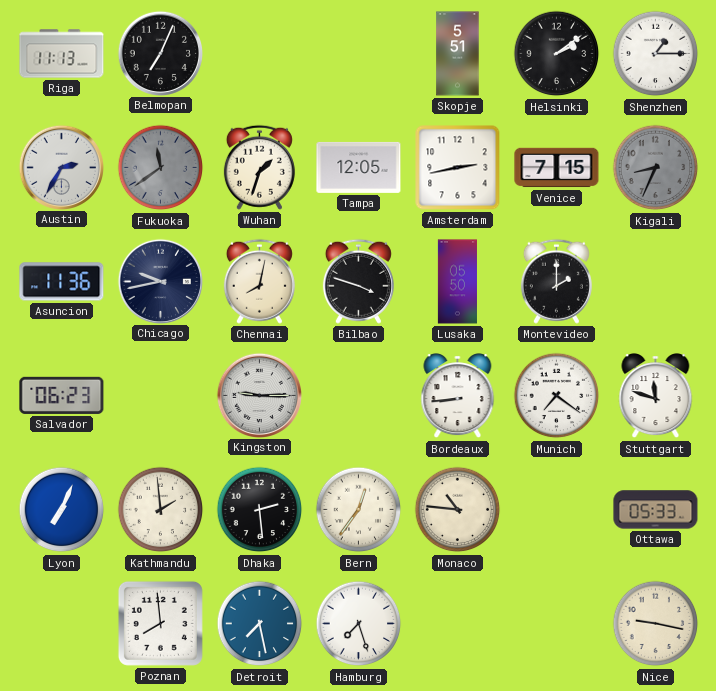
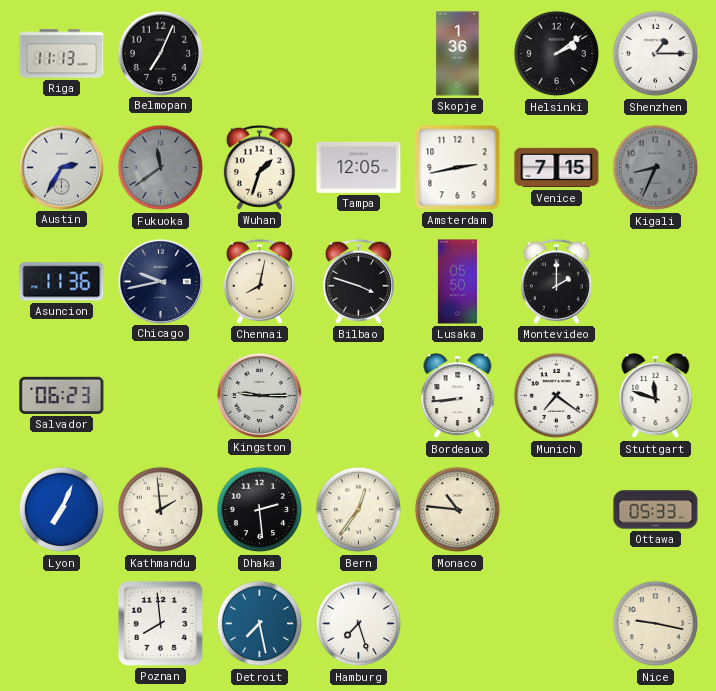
Skopje: 5:51 -> 1:36
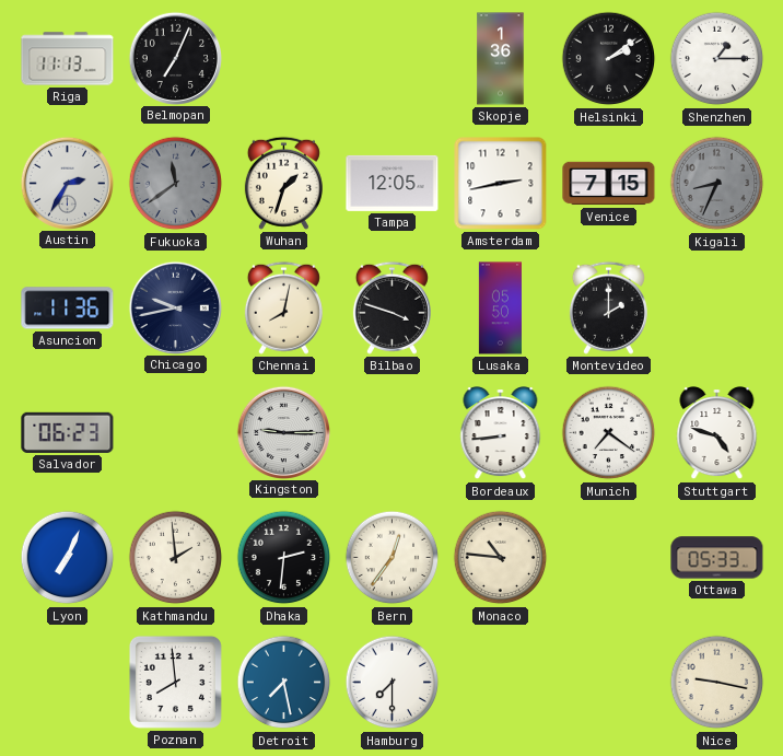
Stuttgart: 11:48 -> 4:48
Dhaka: 2:29 -> 2:31
Hamburg: 7:27 -> 7:30
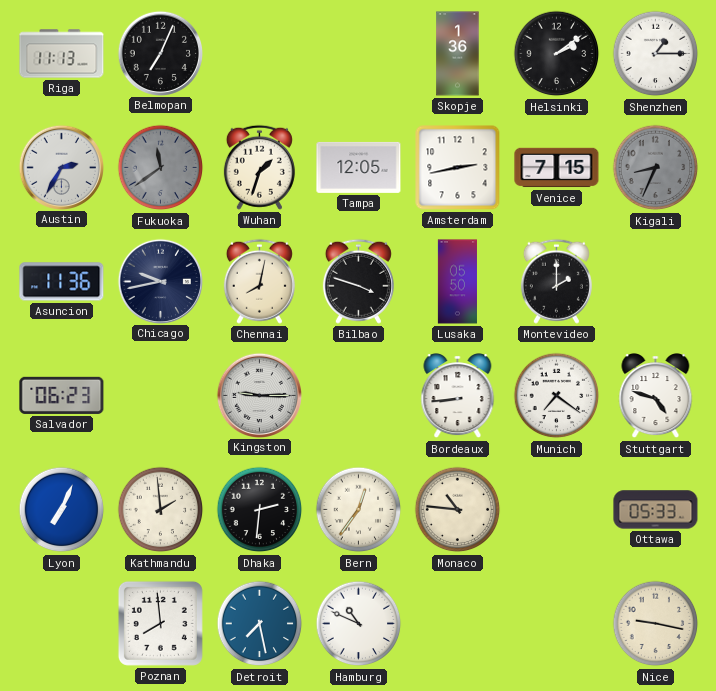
Hamburg: 7:30 -> 10:49
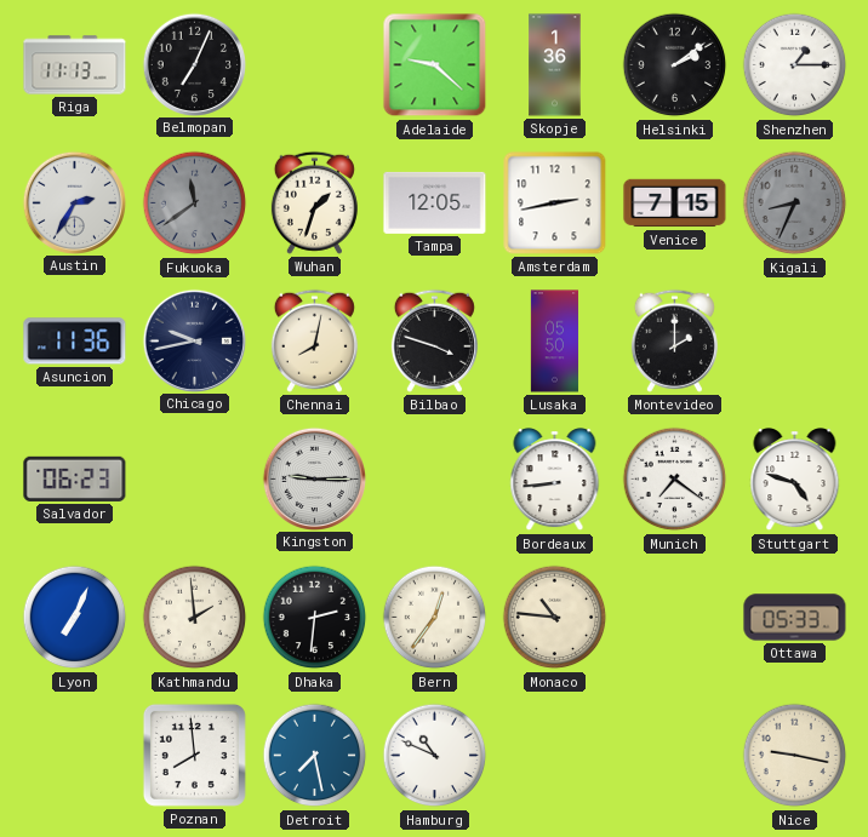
Adelaide: none -> 9:22
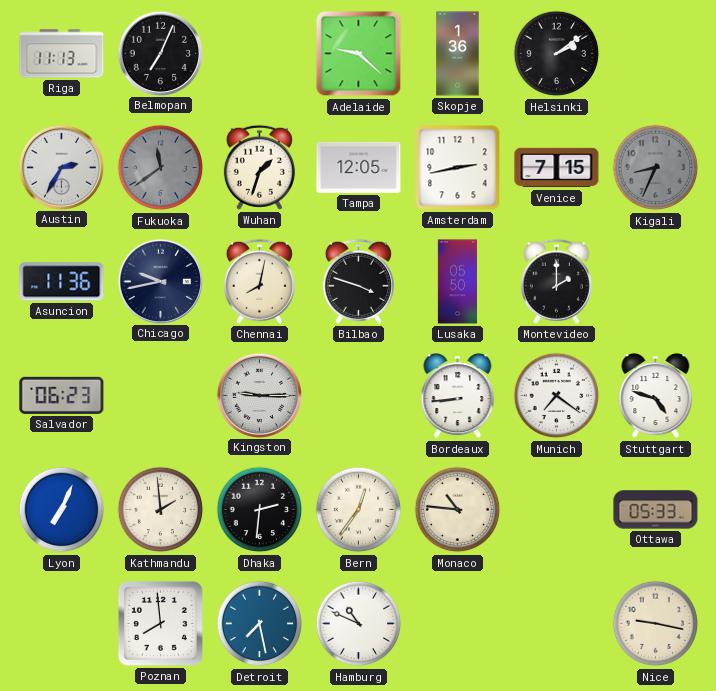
Shenzhen: 1:15 -> none
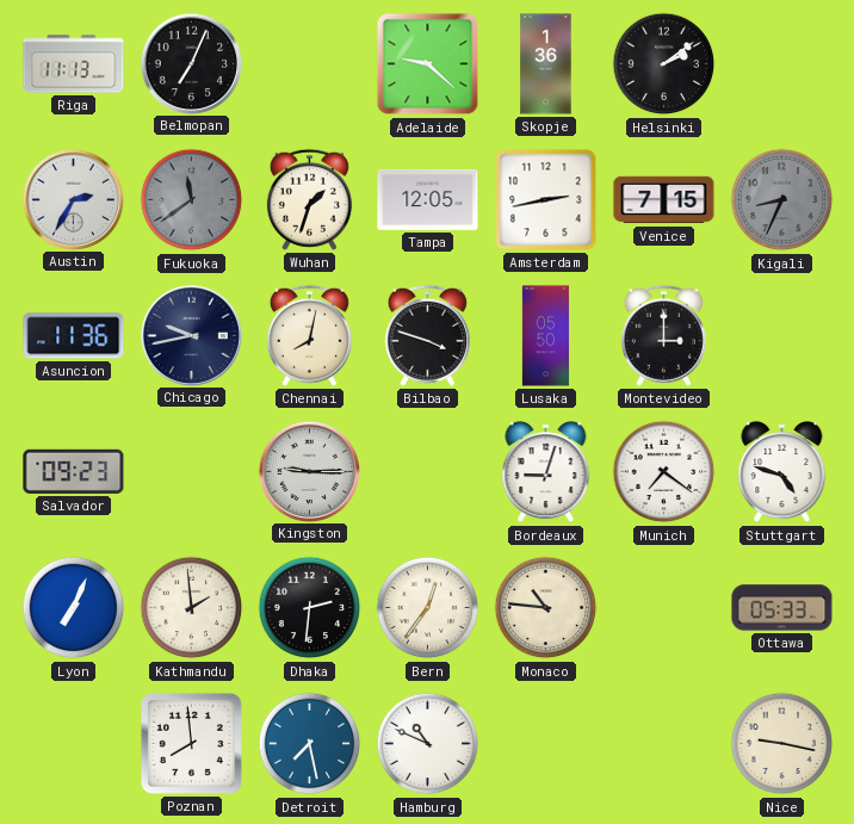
Montevideo: 2:00 -> 3:00
Salvador: 06:23 -> 09:23
Bordeaux: 8:44 -> 9:03
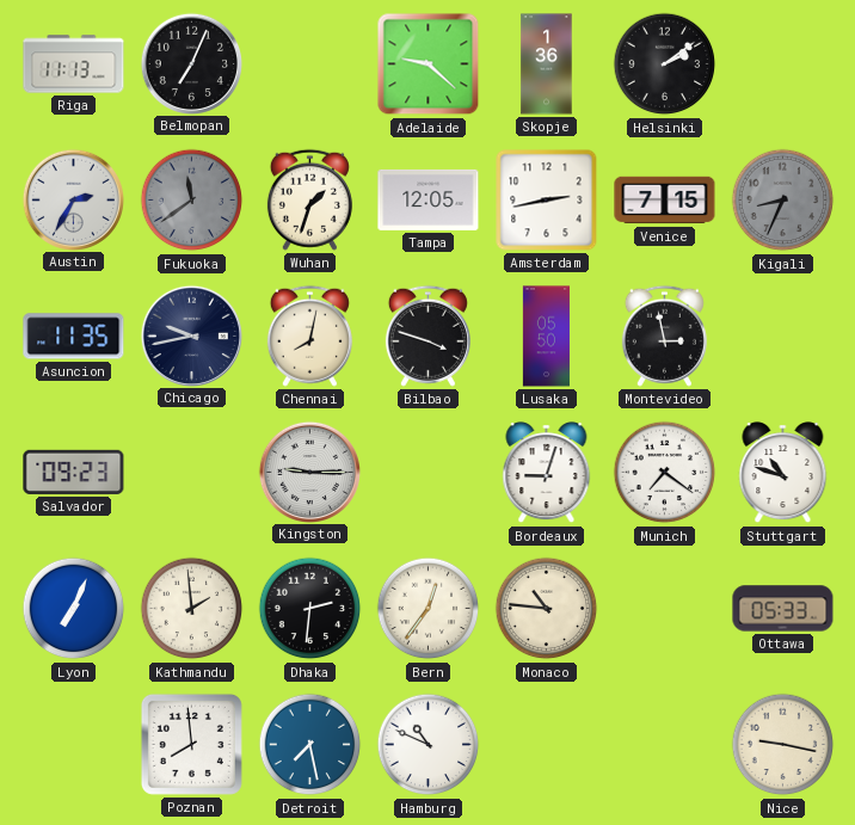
Asuncion: 11:36 -> 11:35
Montevideo: 3:00 -> 2:58
Stuttgart: 4:48 -> 10:48
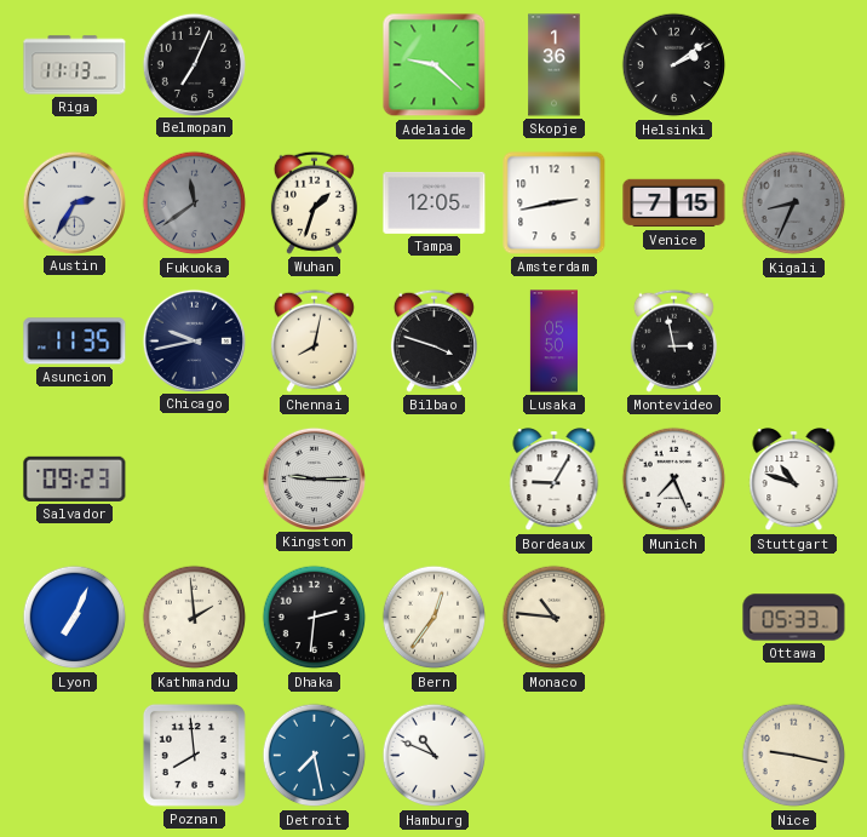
Bordeaux: 9:03 -> 9:05
Munich: 7:21 -> 7:26
